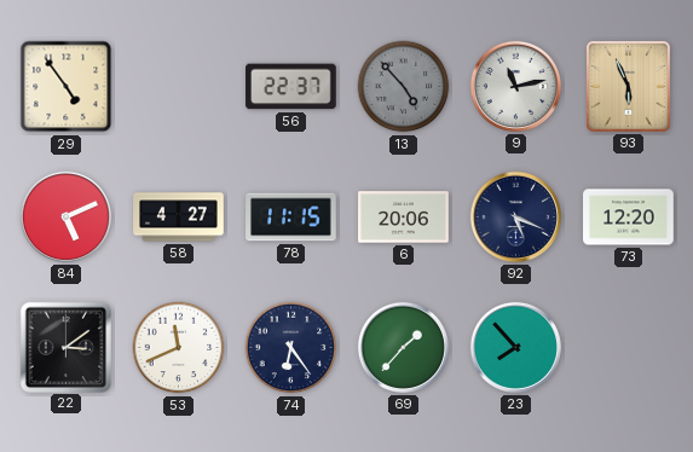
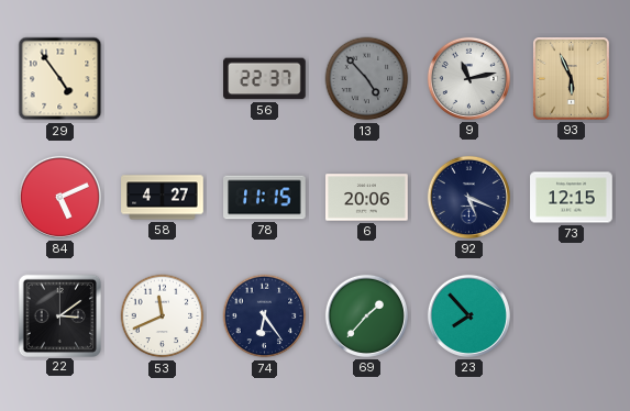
73: 12:20 -> 12:15
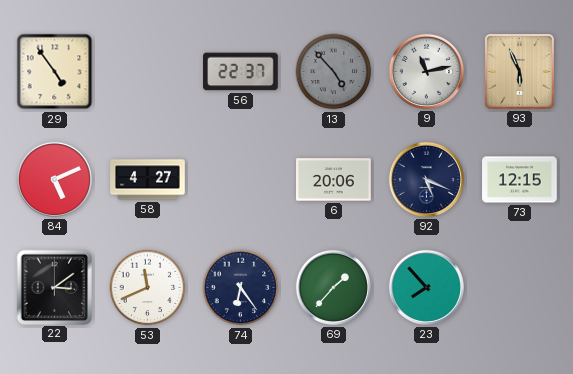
78: 11:15 -> none
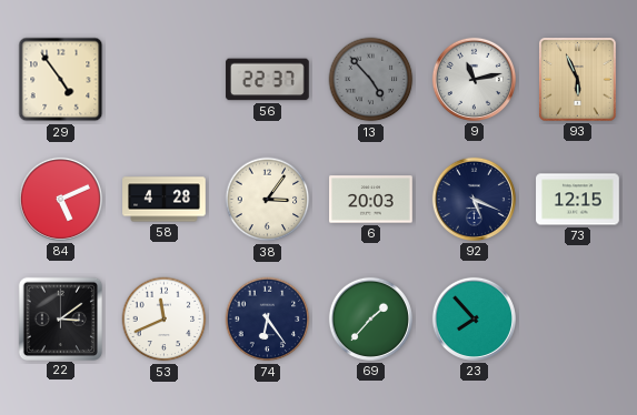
58: 4:27 -> 4:28
38: none -> 3:06
6: 20:06 -> 20:03
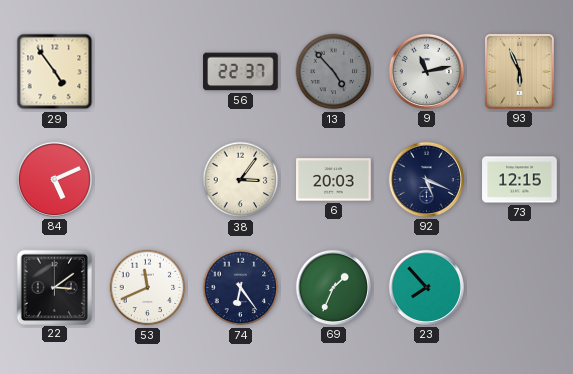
58: 4:28 -> none
69: 1:37 -> 1:34
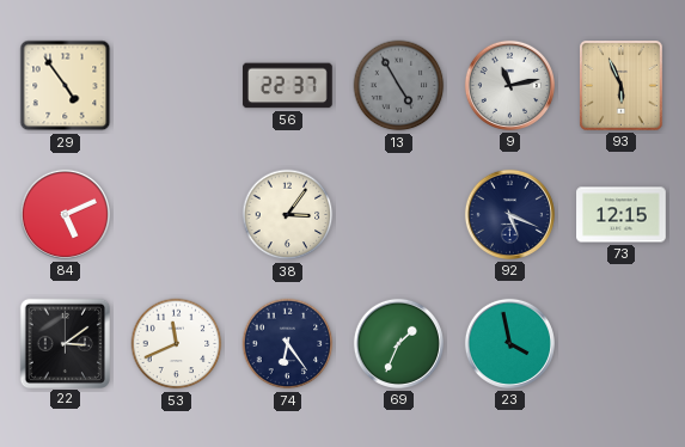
13: 4:53 -> 4:55
6: 20:03 -> none
23: 7:53 -> 3:58
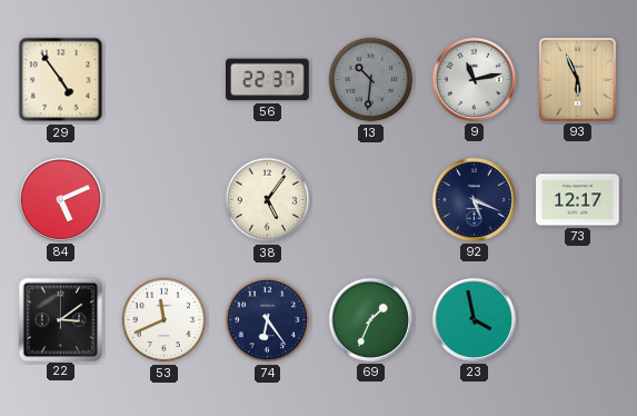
13: 4:55 -> 10:31
38: 3:06 -> 5:06
73: 12:15 -> 12:17
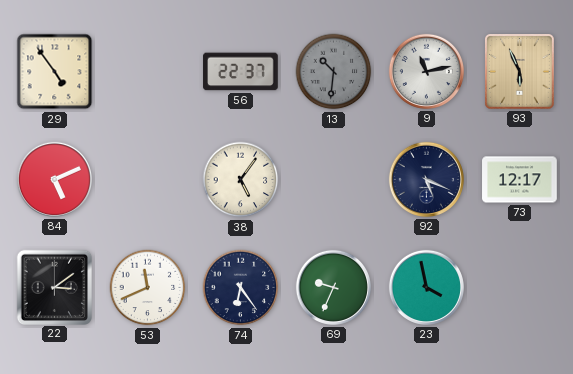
69: 1:34 -> 9:34
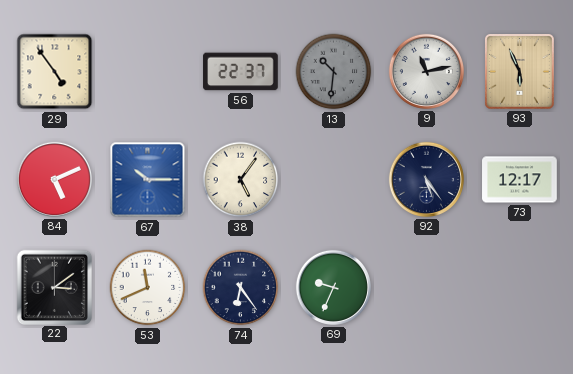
67: none -> 10:15
92: 5:19 -> 5:24
23: 3:58 -> none
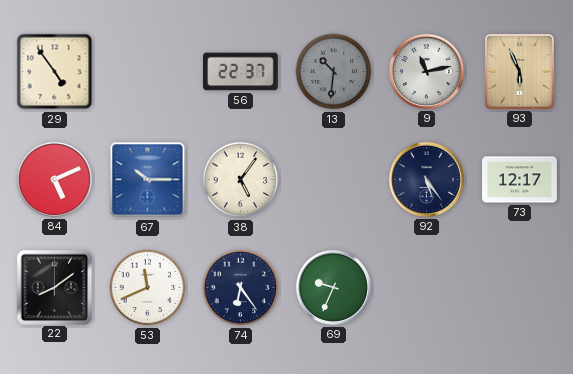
22: 3:09 -> 8:09
